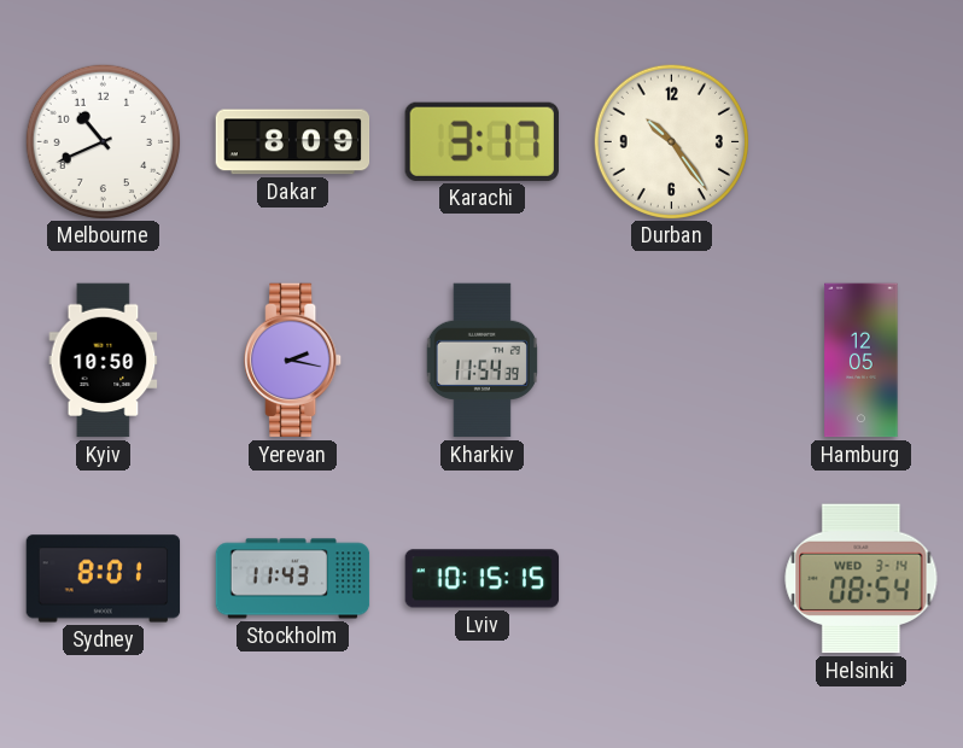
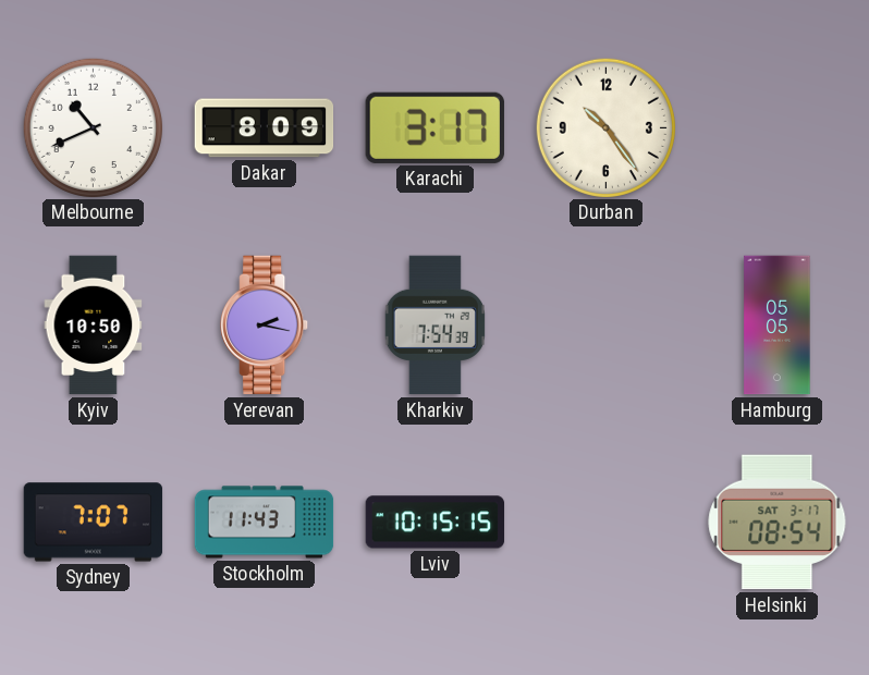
Kharkiv: 11:54 -> 7:54
Hamburg: 12:05 -> 05:05
Sydney: 8:01 -> 7:07
Helsinki date: WED 3-14 -> SAT 3-17
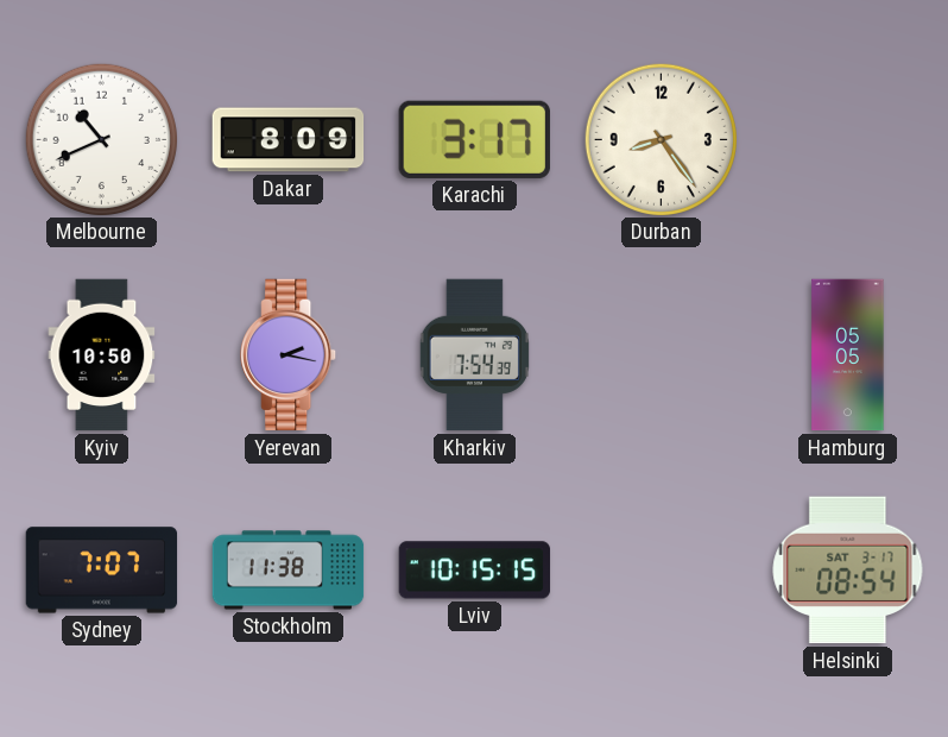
Durban: 10:24 -> 8:24
Stockholm: 11:43 -> 11:38
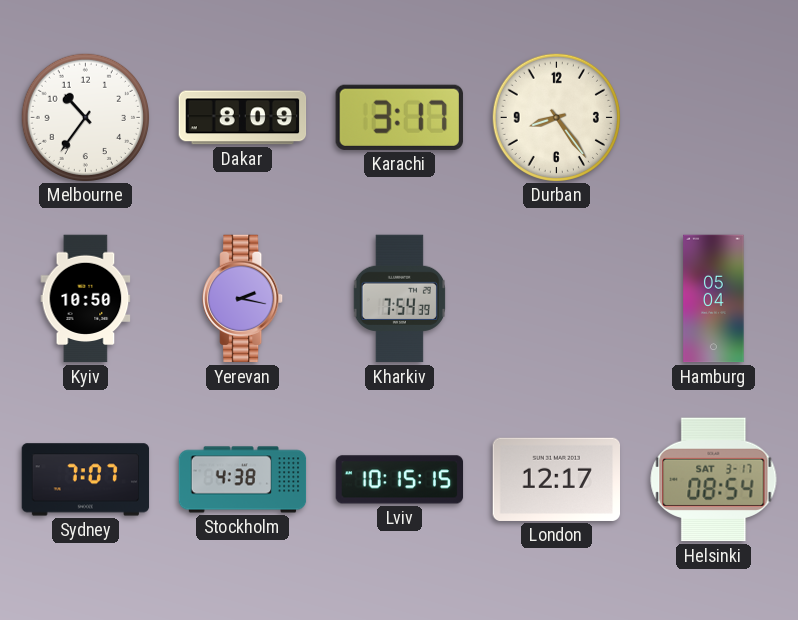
Melbourne: 10:41 -> 10:36
Hamburg: 05:05 -> 05:04
Stockholm: 11:38 -> 4:38
London: none -> 12:17
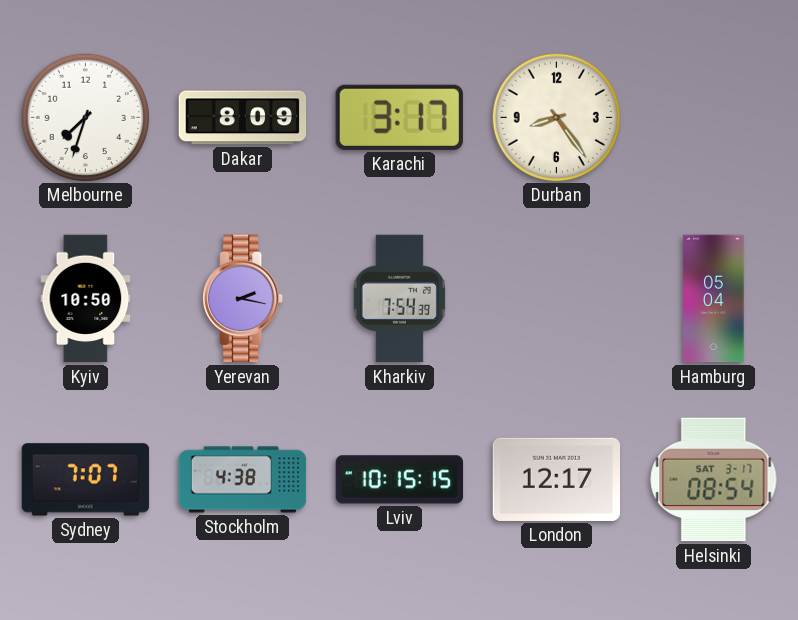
Melbourne: 10:36 -> 7:33
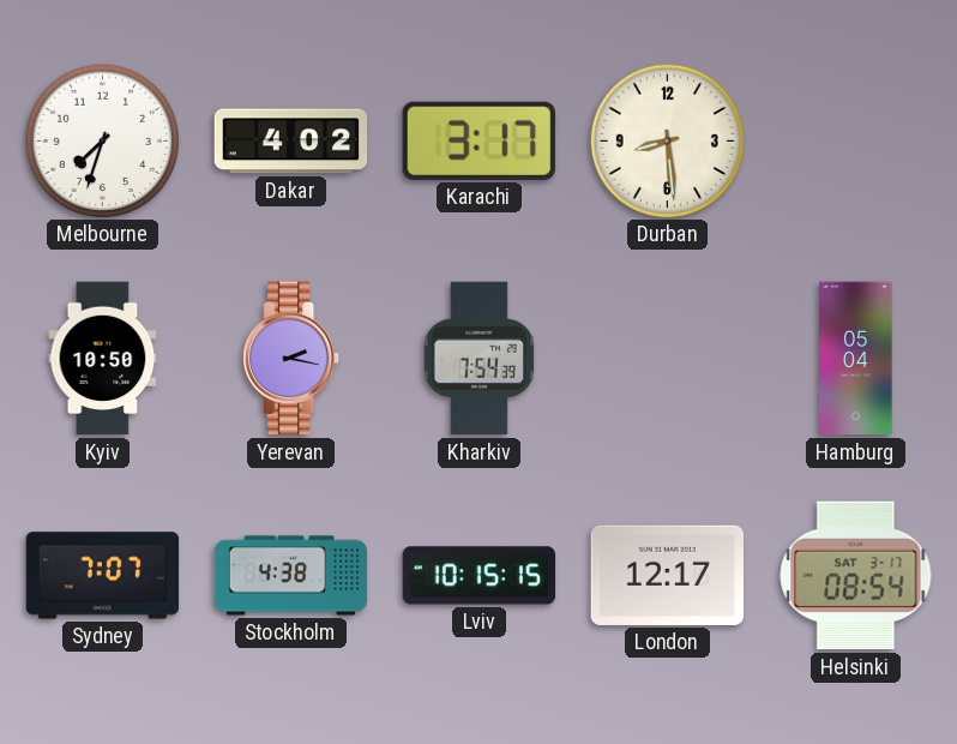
Dakar: 8:09 -> 4:02
Durban: 8:24 -> 8:29
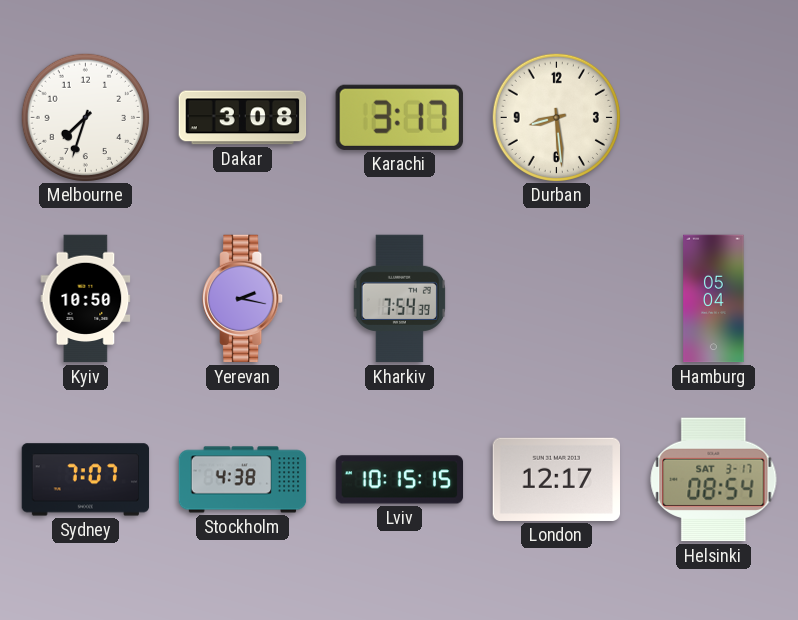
Dakar: 4:02 -> 3:08
